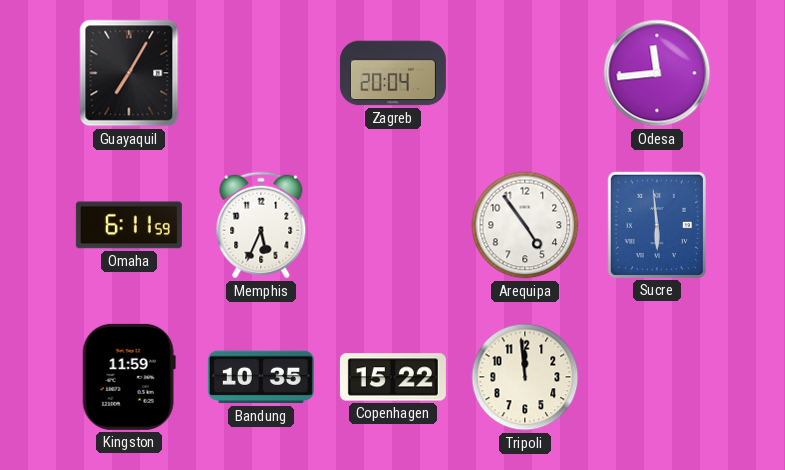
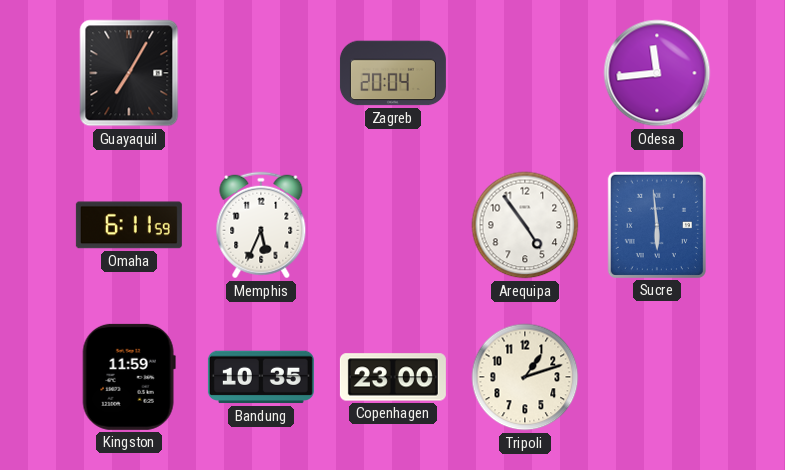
Copenhagen: 15:22 -> 23:00
Tripoli: 11:59 -> 1:12
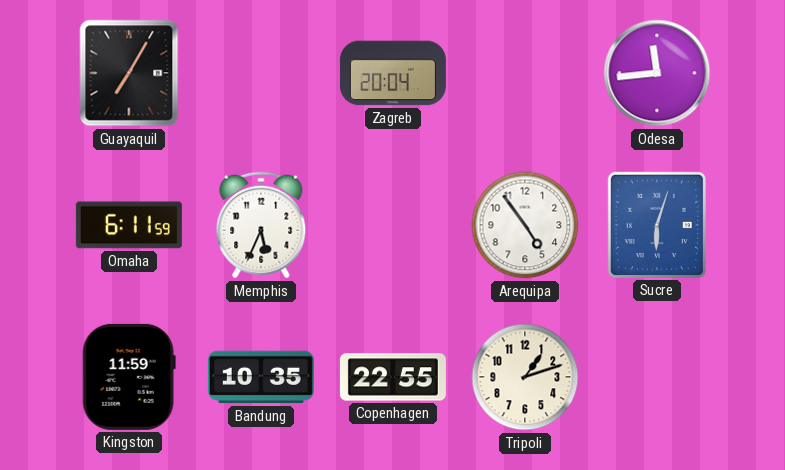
Sucre: 5:59 -> 6:03
Copenhagen: 23:00 -> 22:55
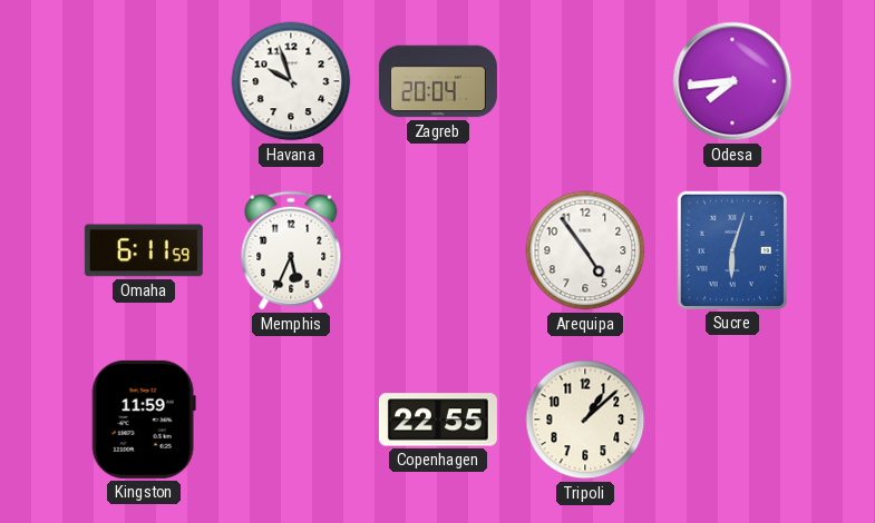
Guayaquil: 7:05 -> none
Havana: none -> 9:57
Odesa: 11:44 -> 7:44
Bandung: 10:35 -> none
Tripoli: 1:12 -> 1:08
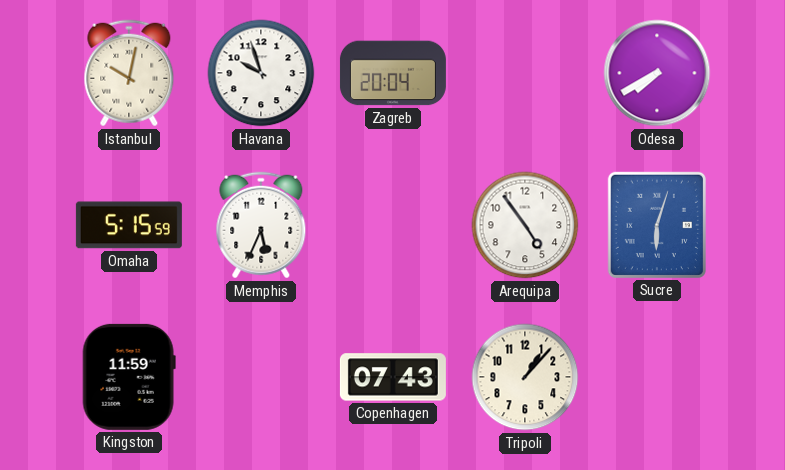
Istanbul: none -> 10:02
Odesa: 7:44 -> 7:40
Omaha: 6:11 -> 5:15
Copenhagen: 22:55 -> 07:43
Tripoli: 1:08 -> 1:07
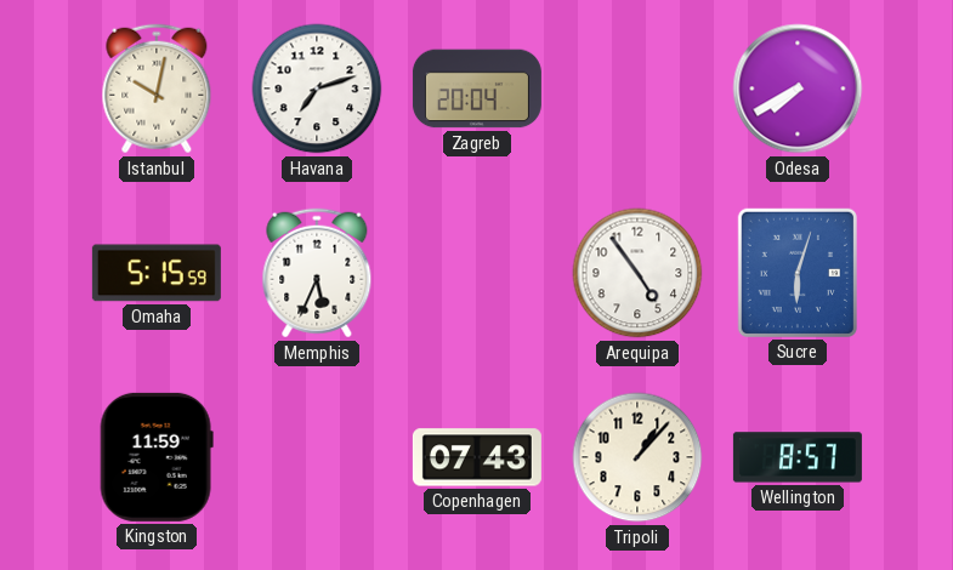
Havana: 9:57 -> 7:12
Wellington: none -> 8:57
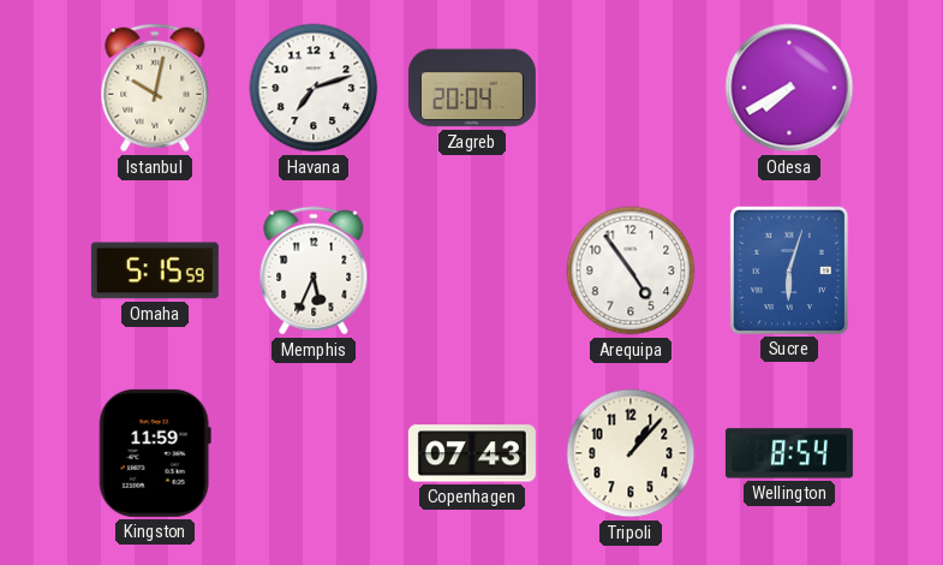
Wellington: 8:57 -> 8:54
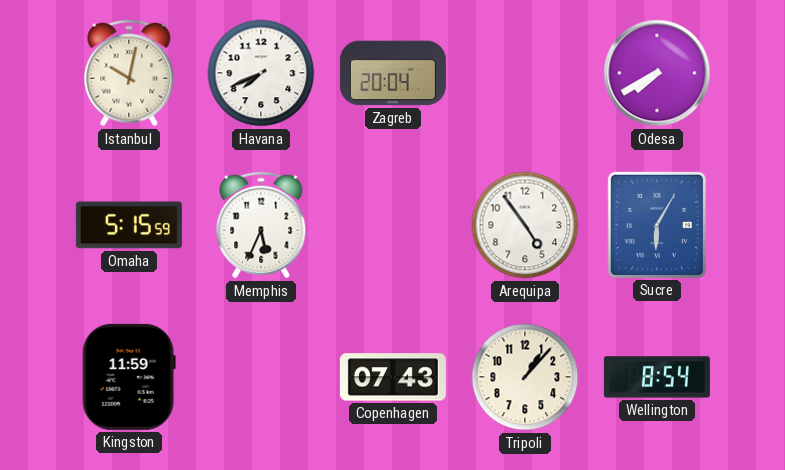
Havana: 7:12 -> 7:41
Sucre: 6:03 -> 6:05
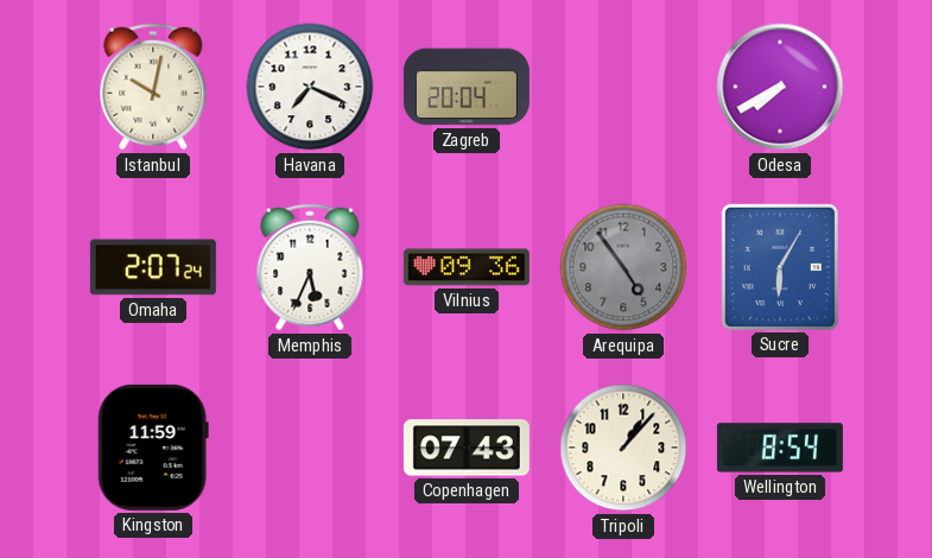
Havana: 7:41 -> 7:19
Omaha: 5:15 -> 2:07
Vilnius: none -> 09:36
Arequipa dial: white -> grey
